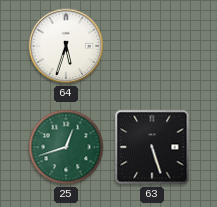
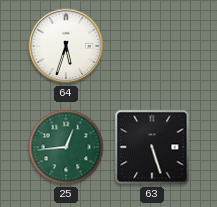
25: 12:42 -> 12:44
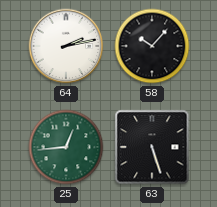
64: 5:33 -> 2:13
58: none -> 10:07
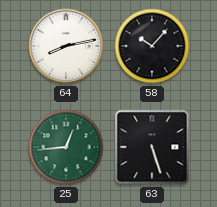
64: 2:13 -> 8:13
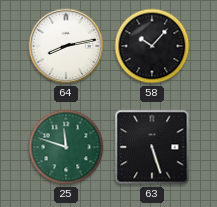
25: 12:44 -> 11:48
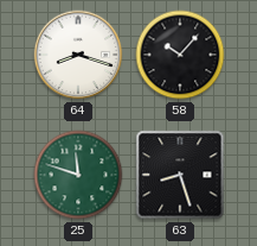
64: 8:13 -> 8:18
63: 5:27 -> 8:27
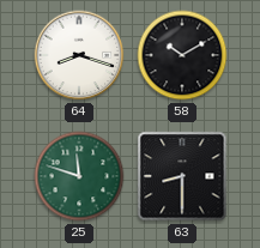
58: 10:07 -> 10:10
63: 8:27 -> 8:30
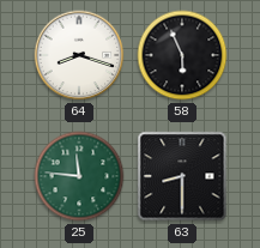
58: 10:10 -> 5:56
25: 11:48 -> 11:46
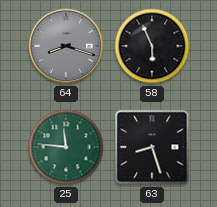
64 dial: white -> grey
63: 8:30 -> 8:27
